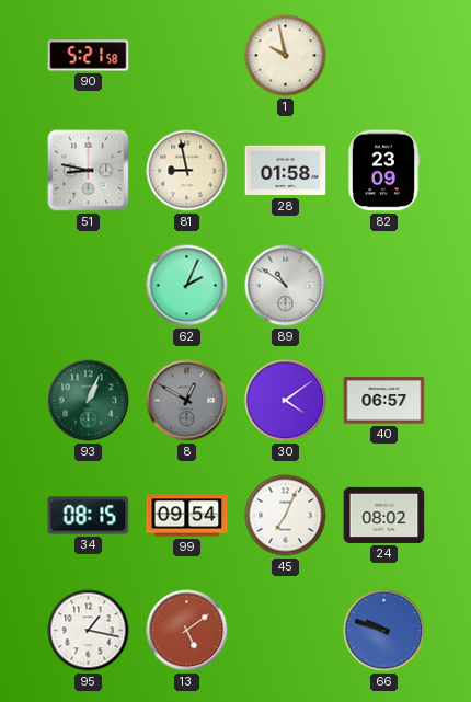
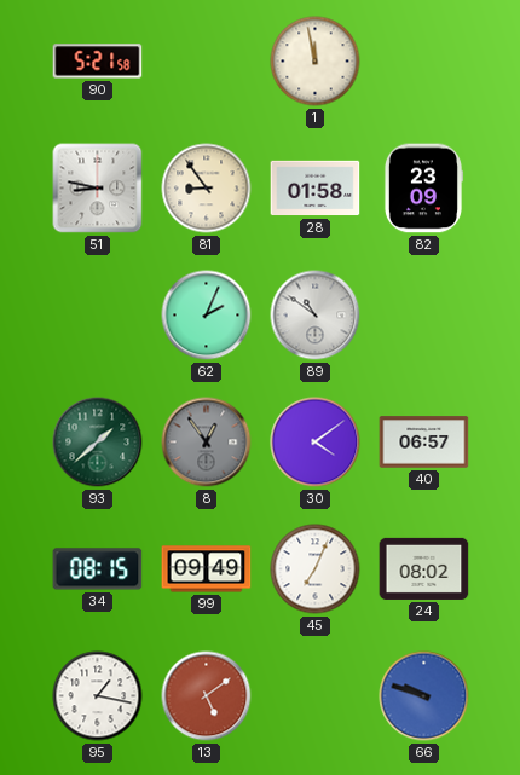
1: 9:58 -> 11:58
81: 8:58 -> 8:54
93: 1:04 -> 1:38
8: 12:50 -> 12:54
99: 09:54 -> 09:49
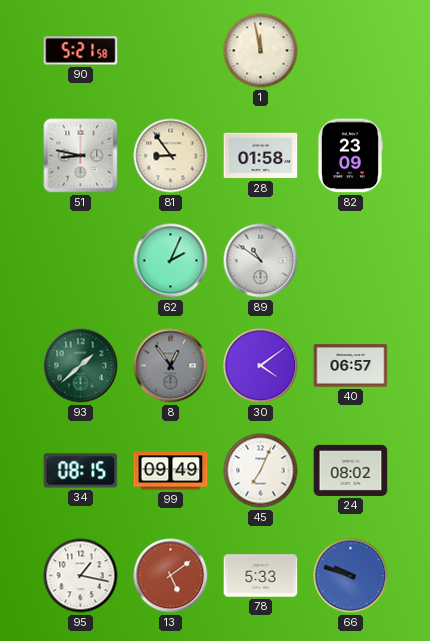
78: none -> 5:33
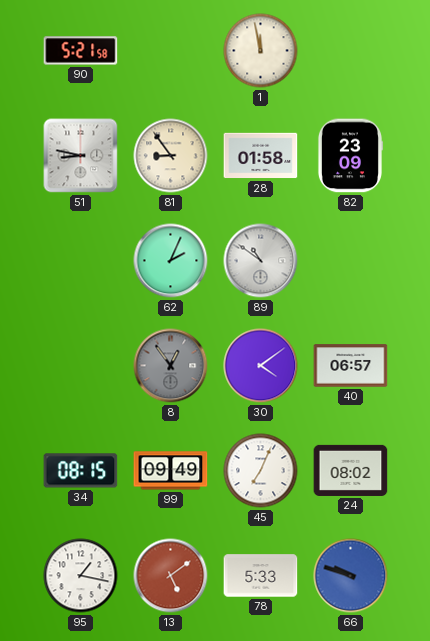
93: 1:38 -> none
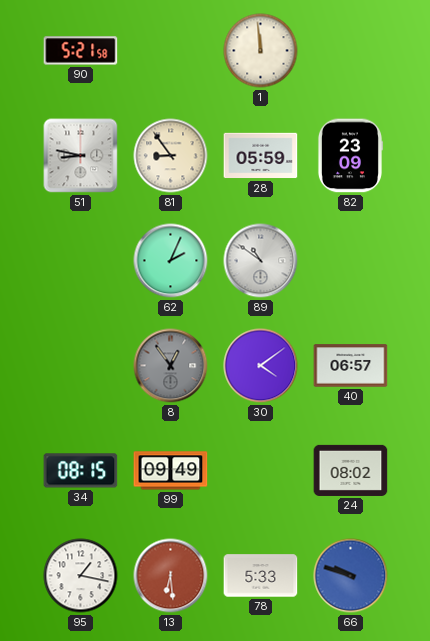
1: 11:58 -> 11:59
28: 01:58 -> 05:59
45: 7:04 -> none
13: 5:09 -> 6:29
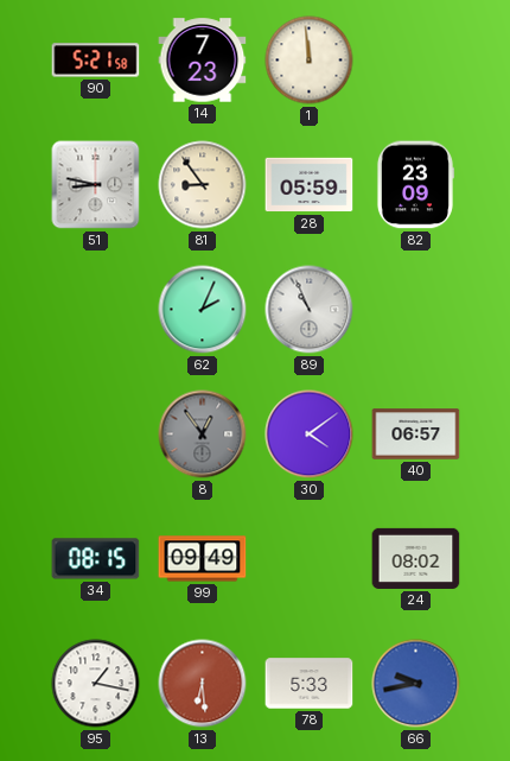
14: none -> 7:23
89: 10:51 -> 10:56
66: 9:48 -> 9:43
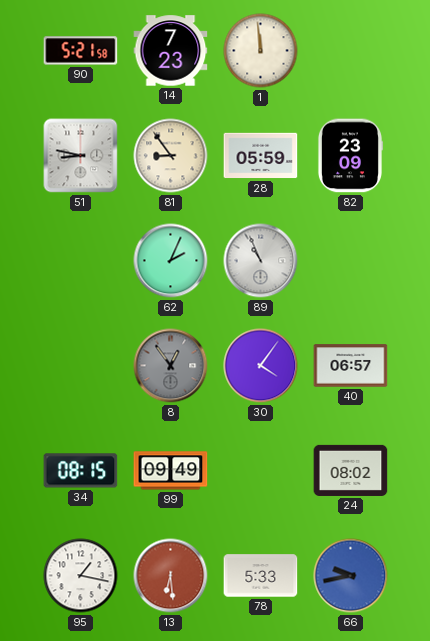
30: 4:09 -> 4:06
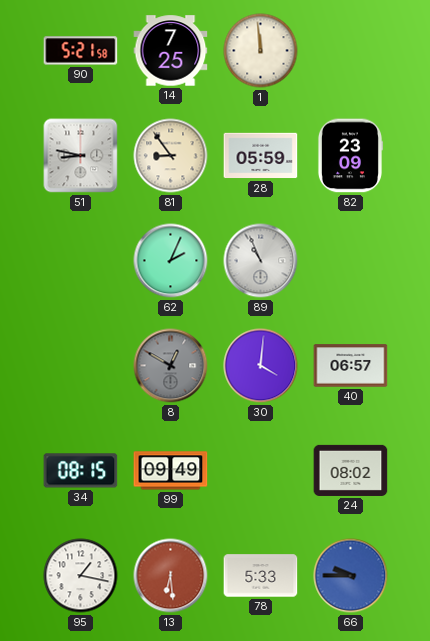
14: 7:23 -> 7:25
8: 12:54 -> 12:50
30: 4:06 -> 4:01
66: 9:43 -> 9:45
